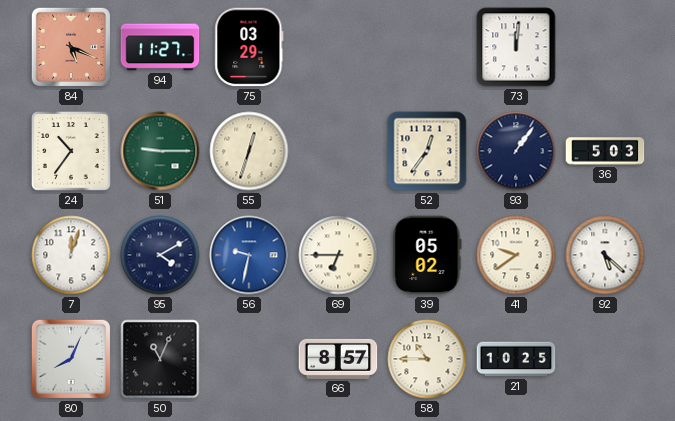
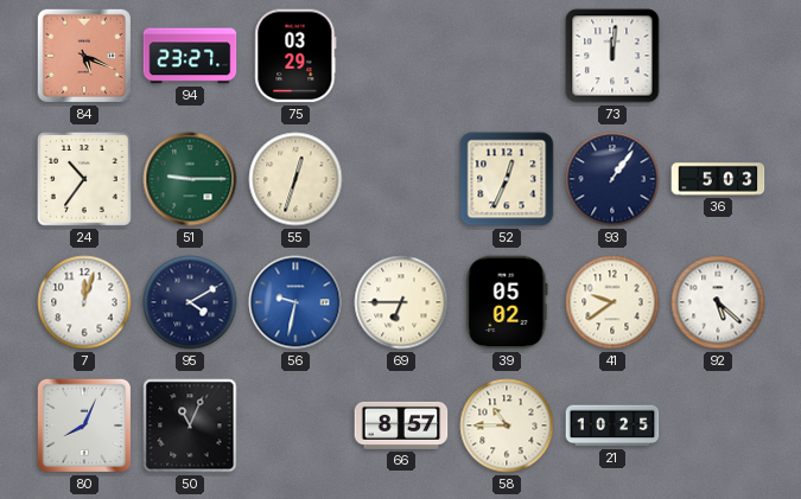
94: 11:27 -> 23:27
52: 12:36 -> 12:34
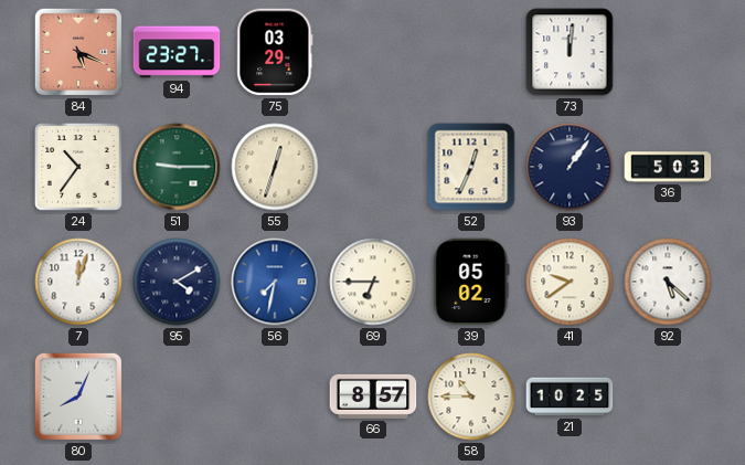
56: 9:32 -> 7:32
50: 11:04 -> none
